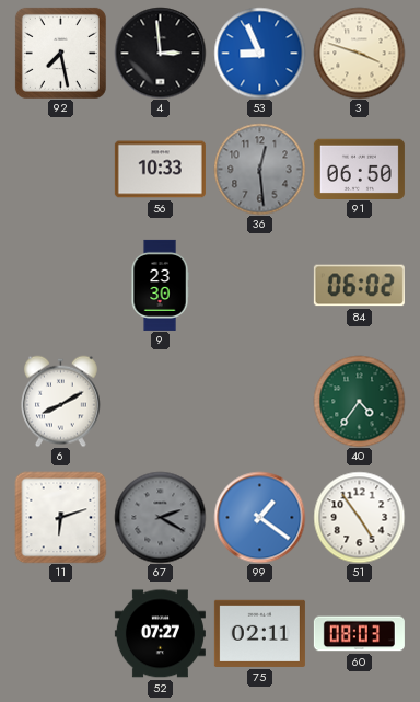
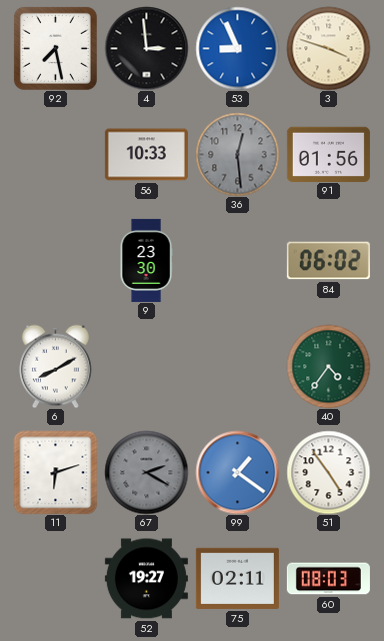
91: 06:50 -> 01:56
52: 07:27 -> 19:27
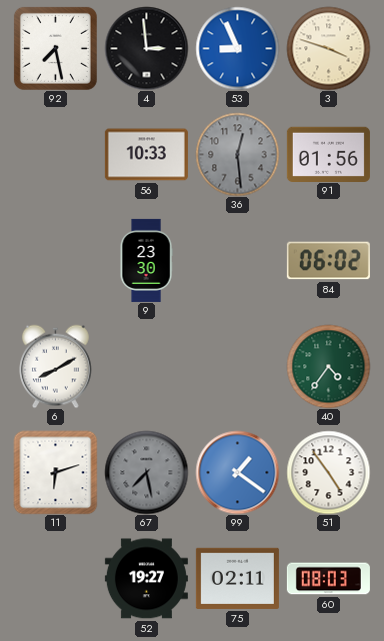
67: 2:20 -> 7:28
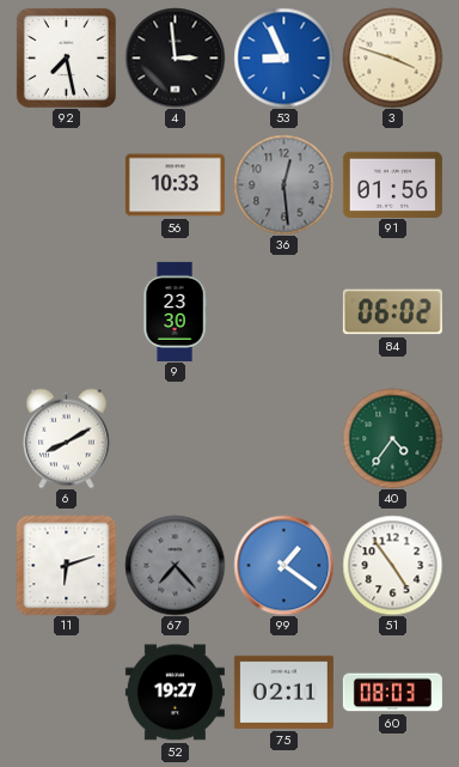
67: 7:28 -> 7:23
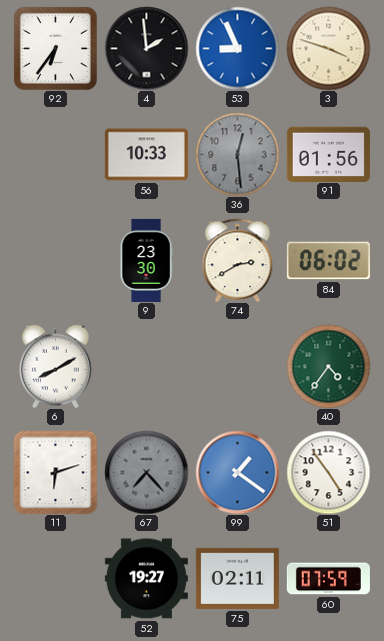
92: 7:28 -> 6:36
4: 2:59 -> 1:59
74: none -> 2:40
60: 08:03 -> 07:59
